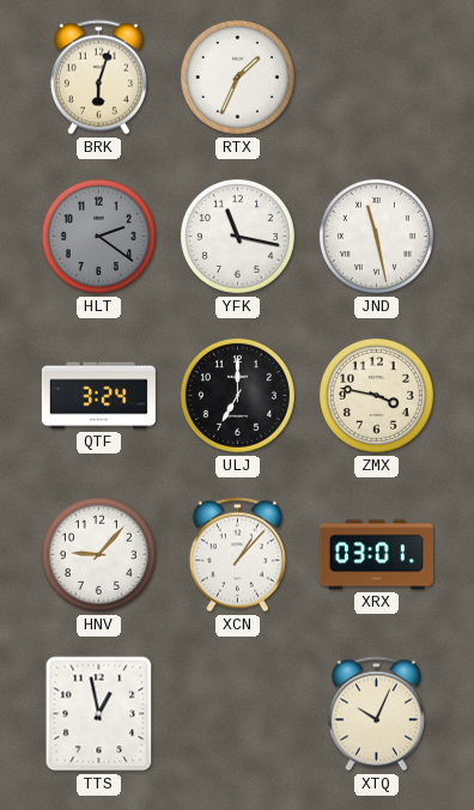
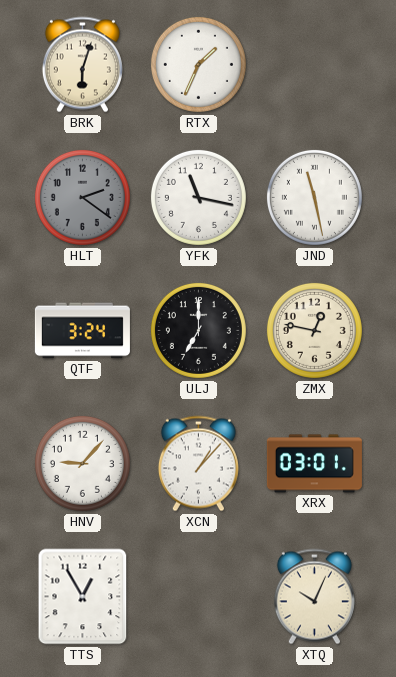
ZMX: 3:47 -> 12:47
TTS: 12:58 -> 12:55
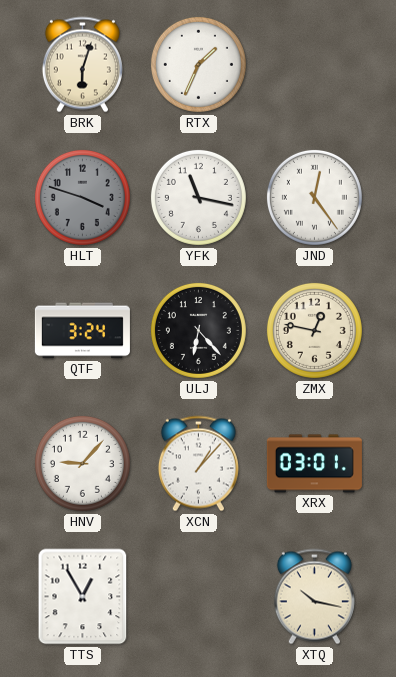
HLT: 2:21 -> 3:48
JND: 11:28 -> 12:24
ULJ: 7:00 -> 6:23
XTQ: 10:04 -> 10:17
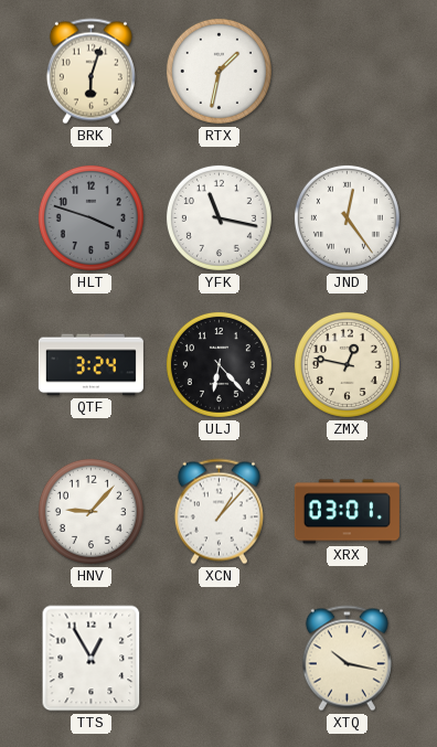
RTX: 1:34 -> 1:32
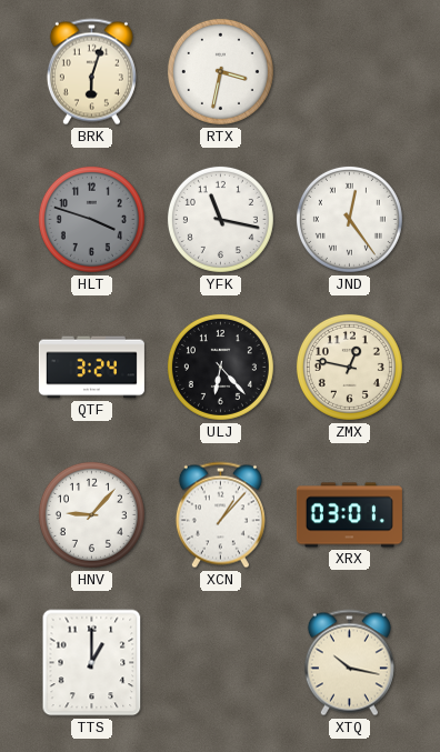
RTX: 1:32 -> 3:32
TTS: 12:55 -> 1:00
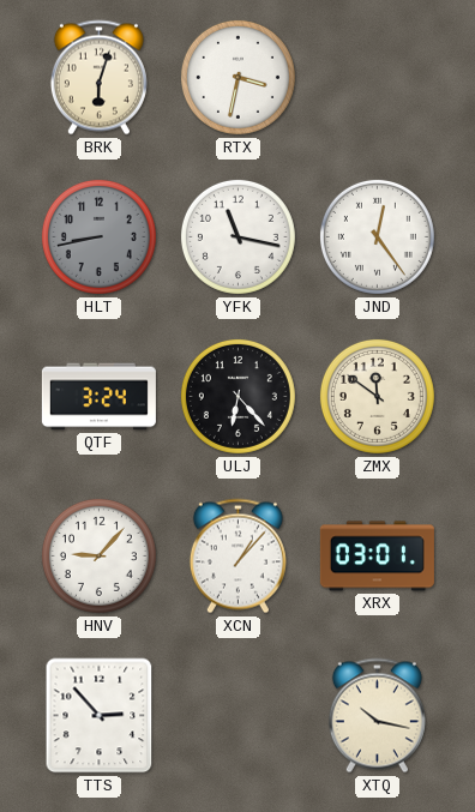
HLT: 3:48 -> 8:43
ZMX: 12:47 -> 11:51
TTS: 1:00 -> 2:53
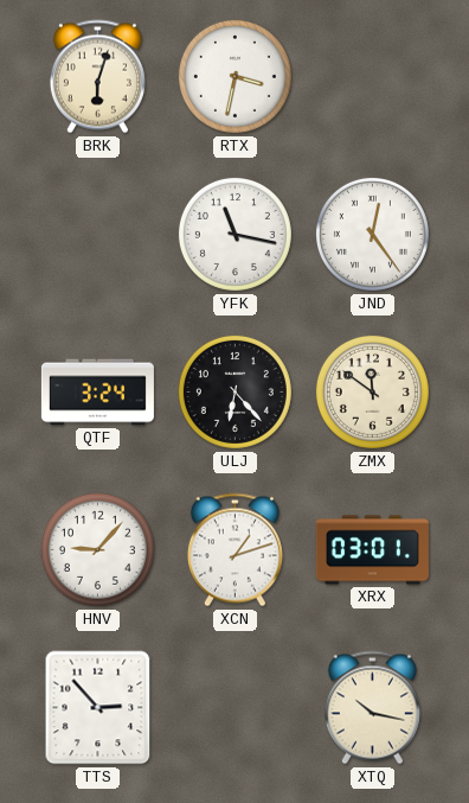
HLT: 8:43 -> none
XCN: 1:07 -> 1:12
